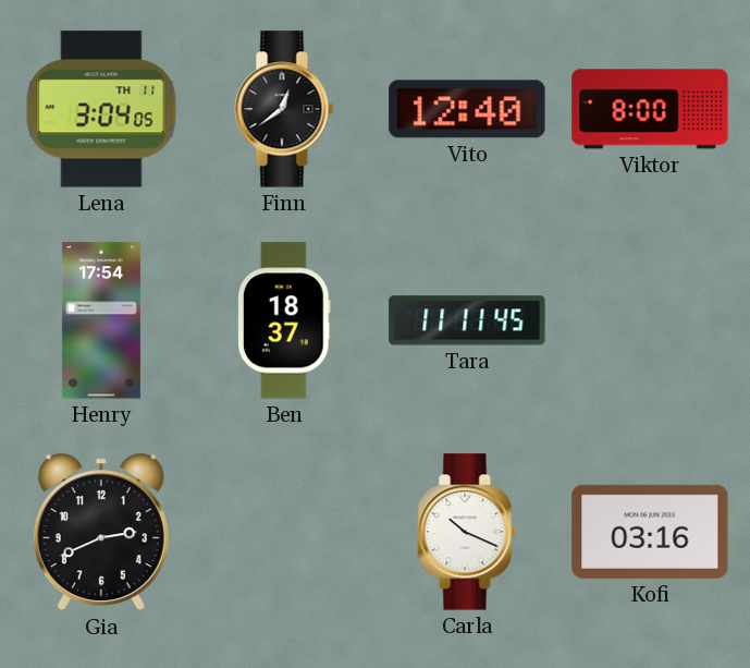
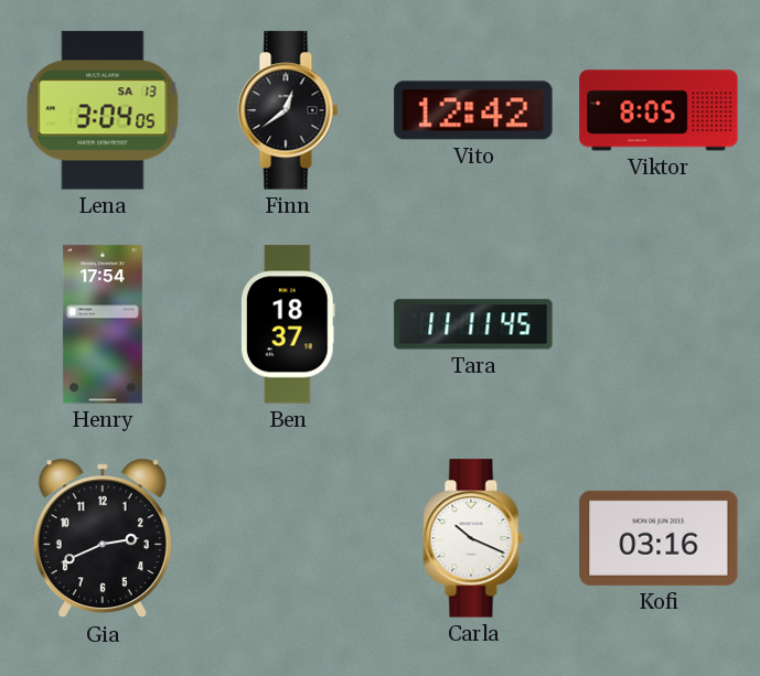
Lena date: TH 11 -> SA 13
Vito: 12:40 -> 12:42
Viktor: 8:00 -> 8:05
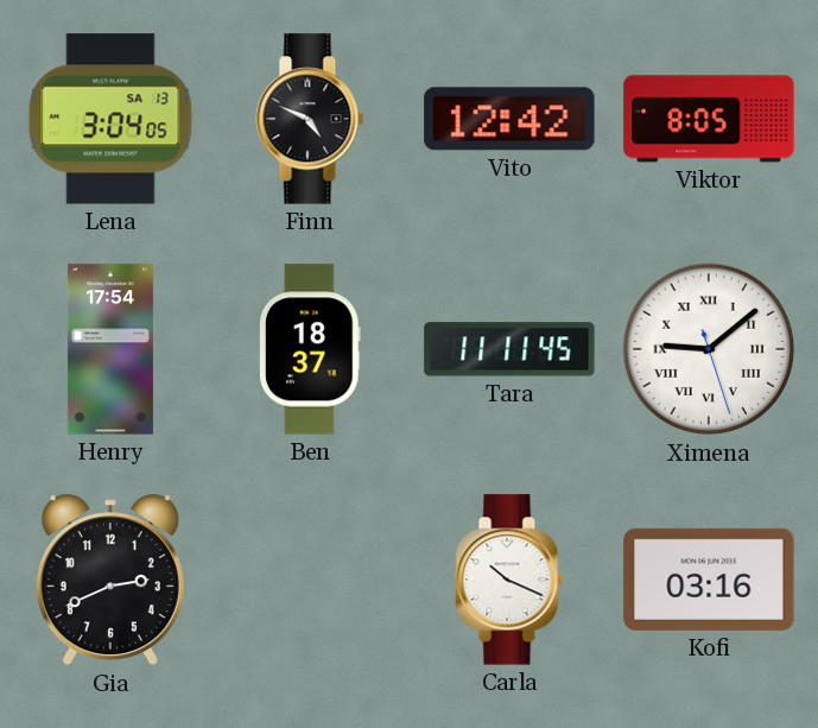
Finn: 12:39 -> 4:49
Ximena: none -> 9:08
